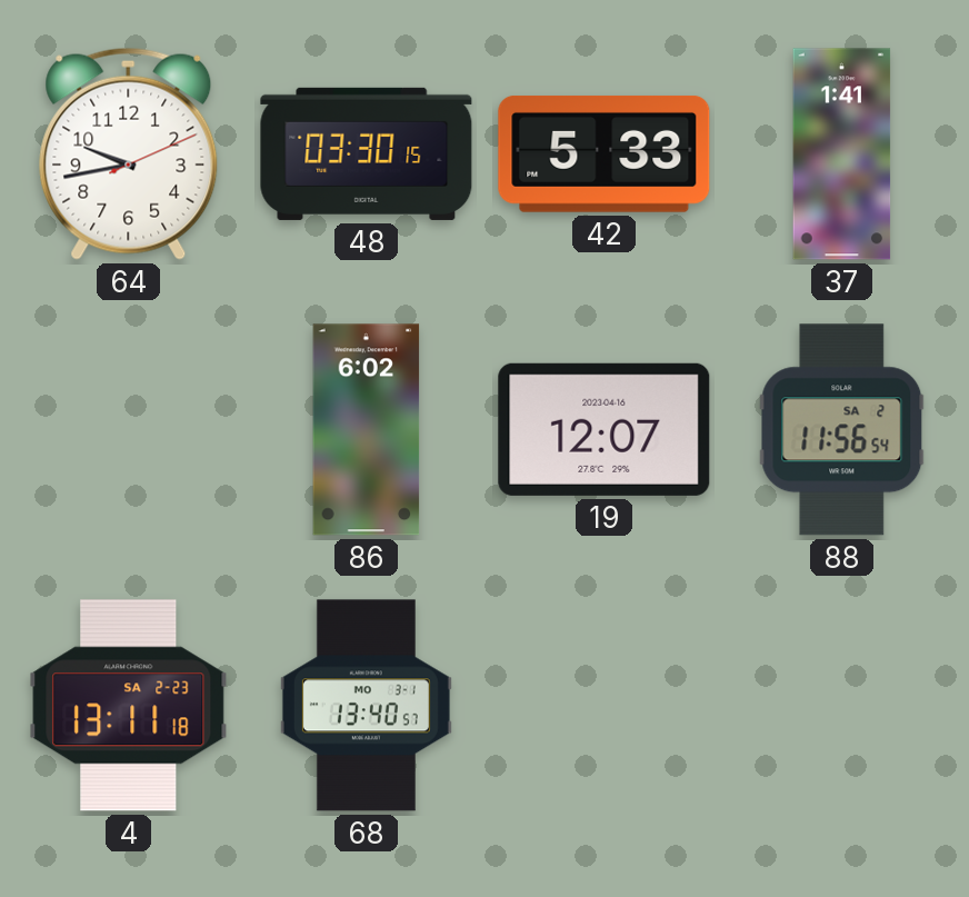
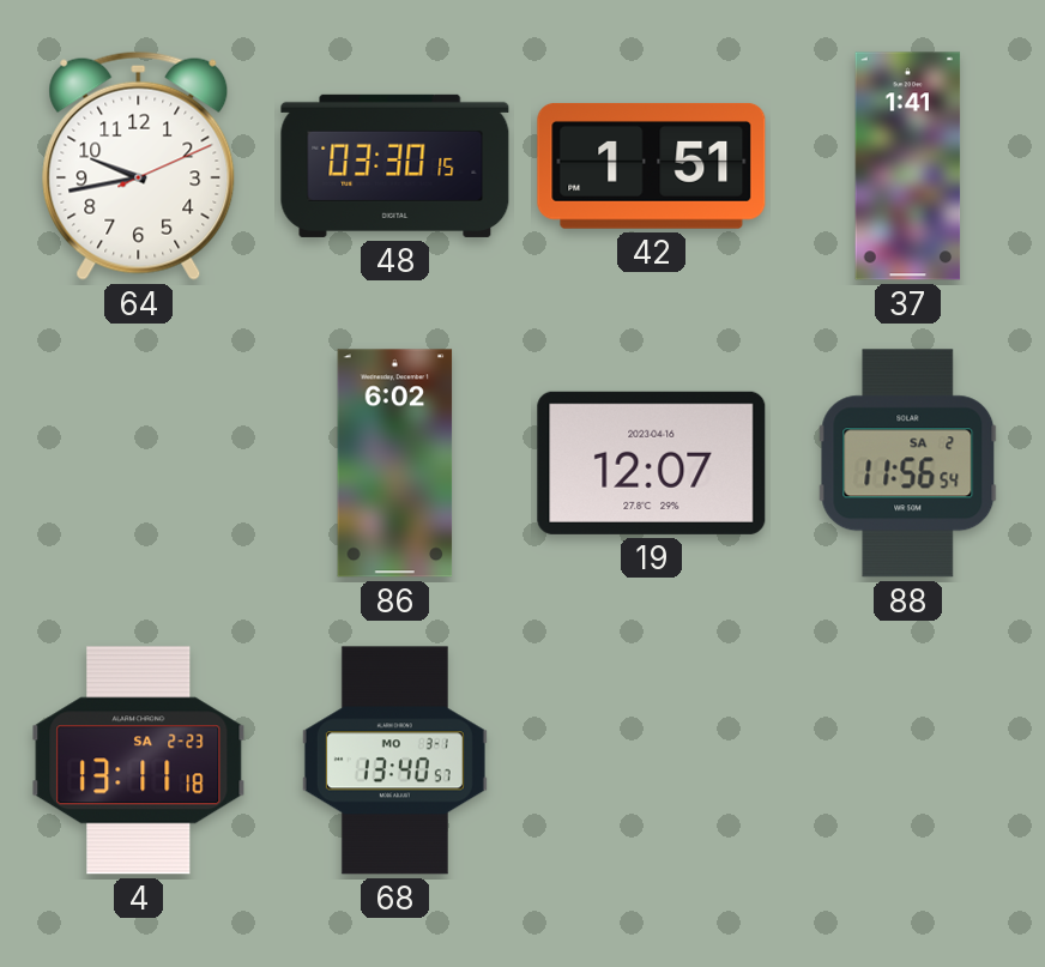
42: 5:33 -> 1:51
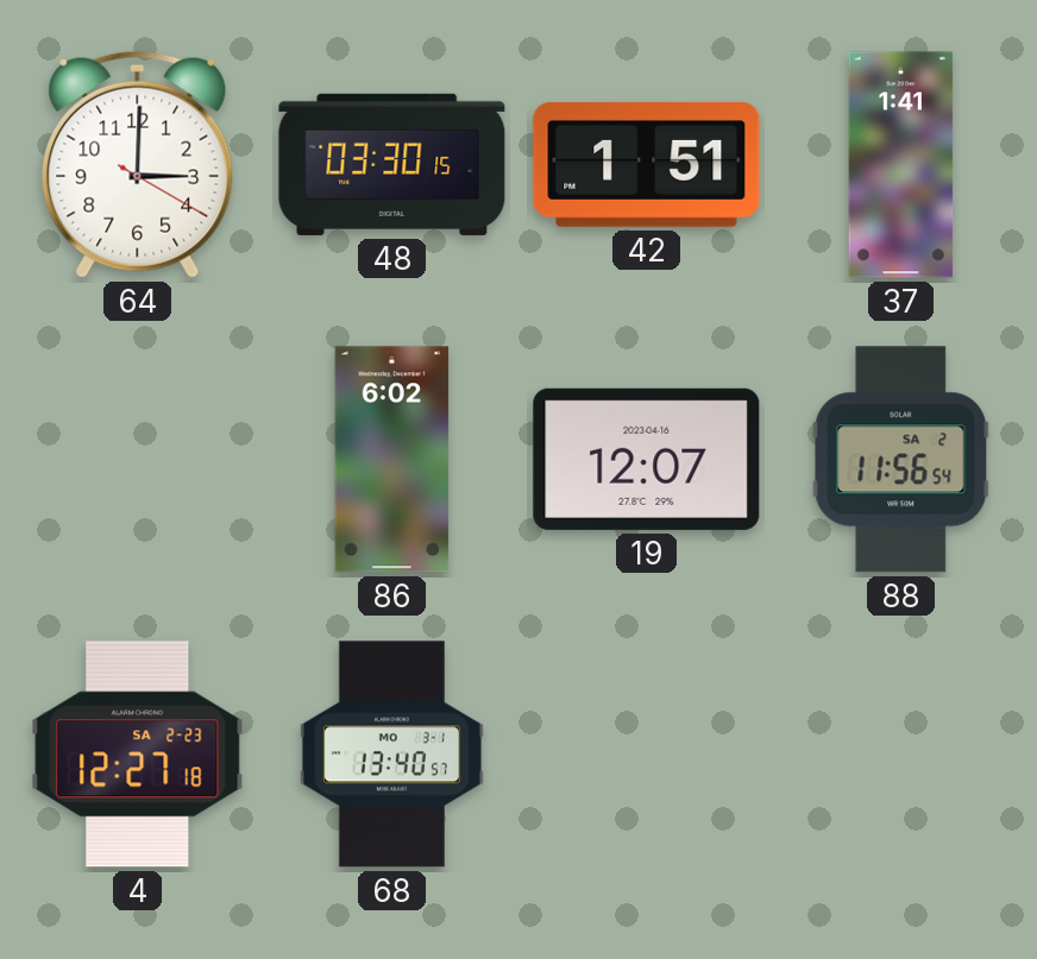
64: 9:43 -> 3:00
4: 13:11 -> 12:27
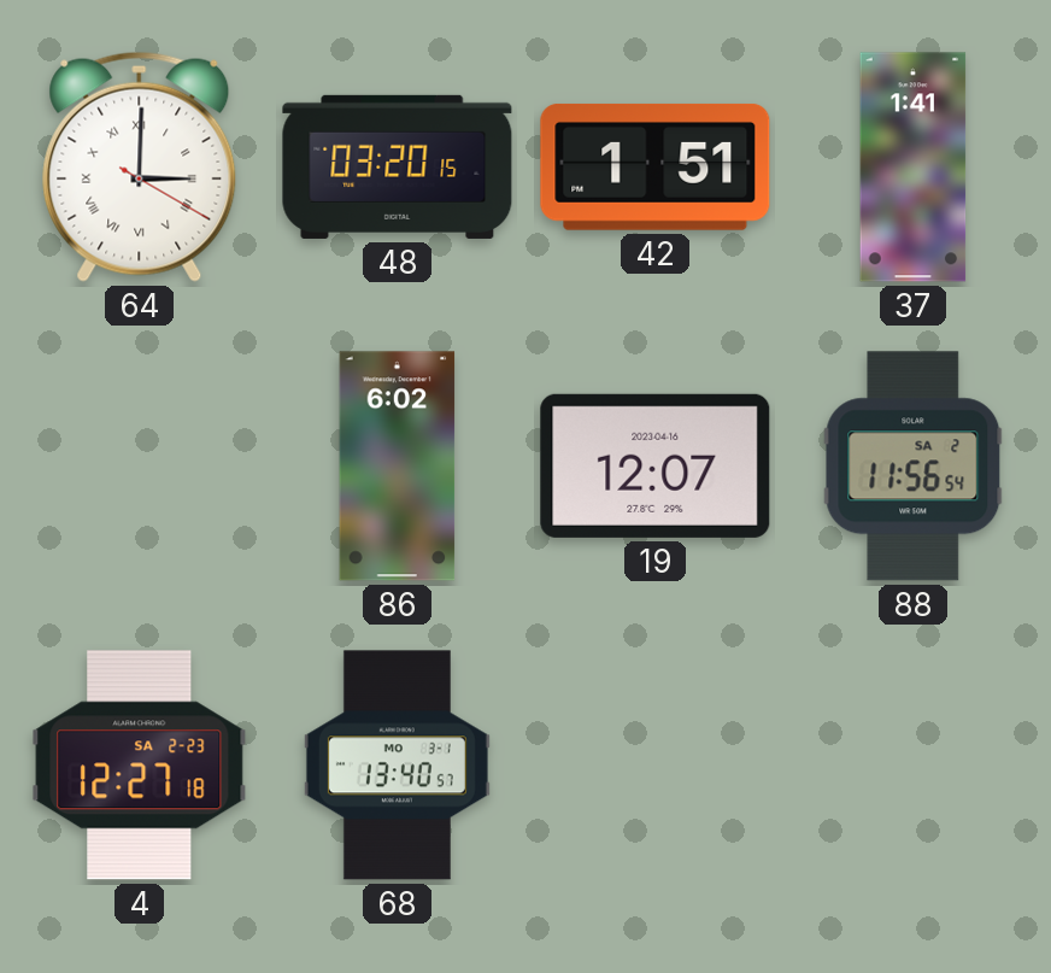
64 numerals: Arabic -> Roman
48: 03:30 -> 03:20
